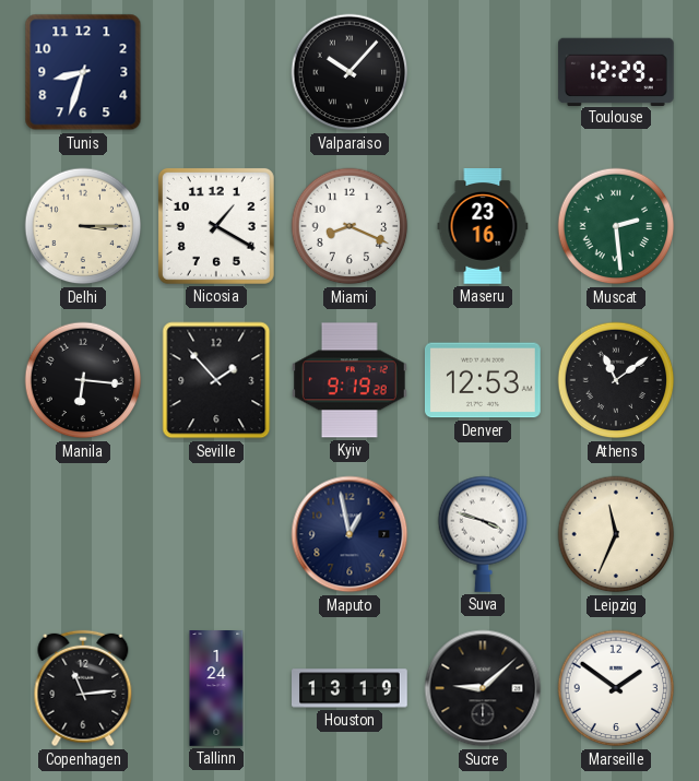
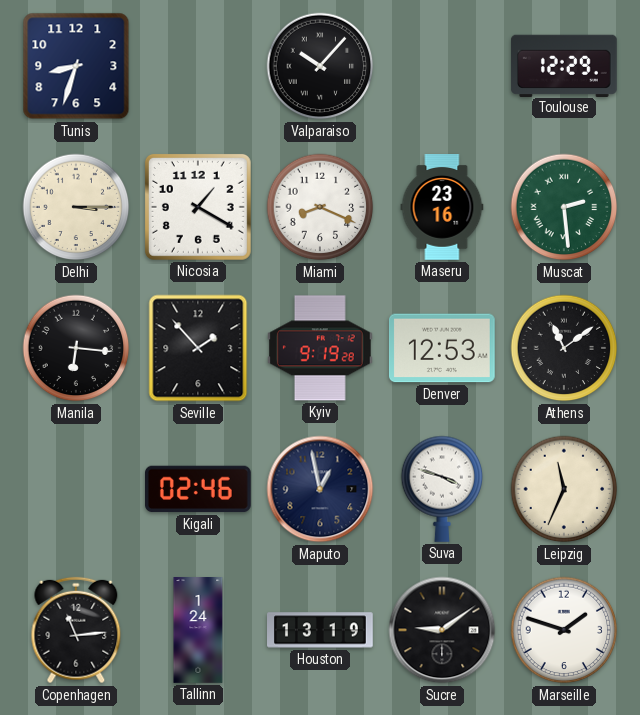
Kigali: none -> 02:46
Sucre: 9:08 -> 9:09
Marseille: 1:51 -> 1:48
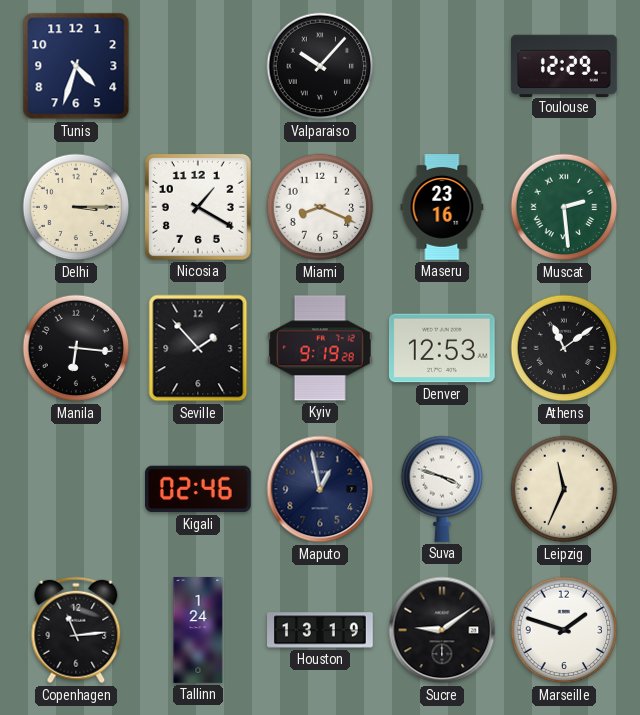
Tunis: 8:33 -> 4:33
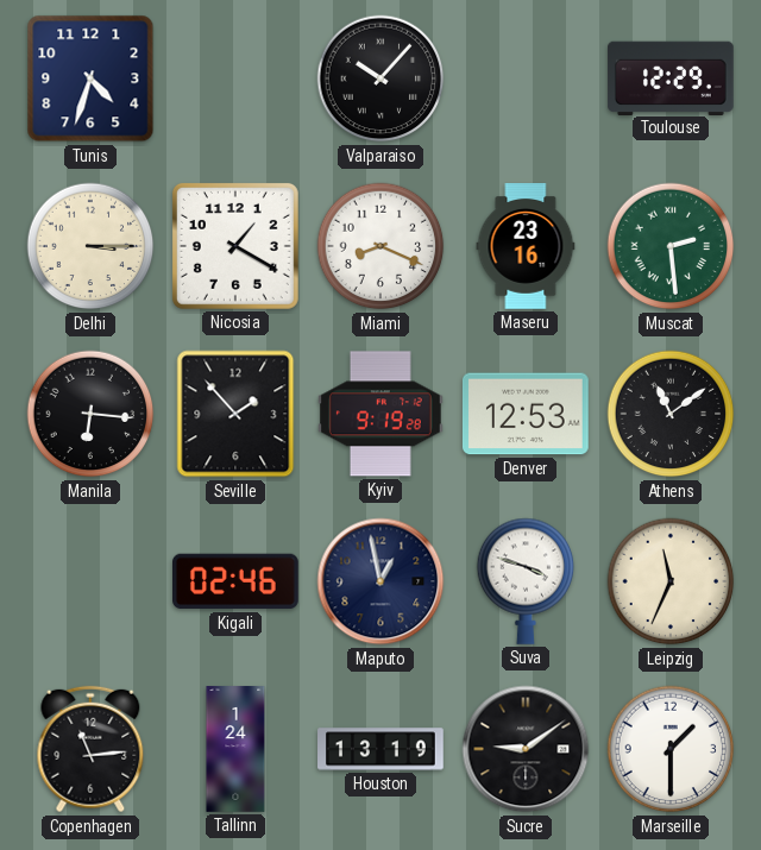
Marseille: 1:48 -> 1:30
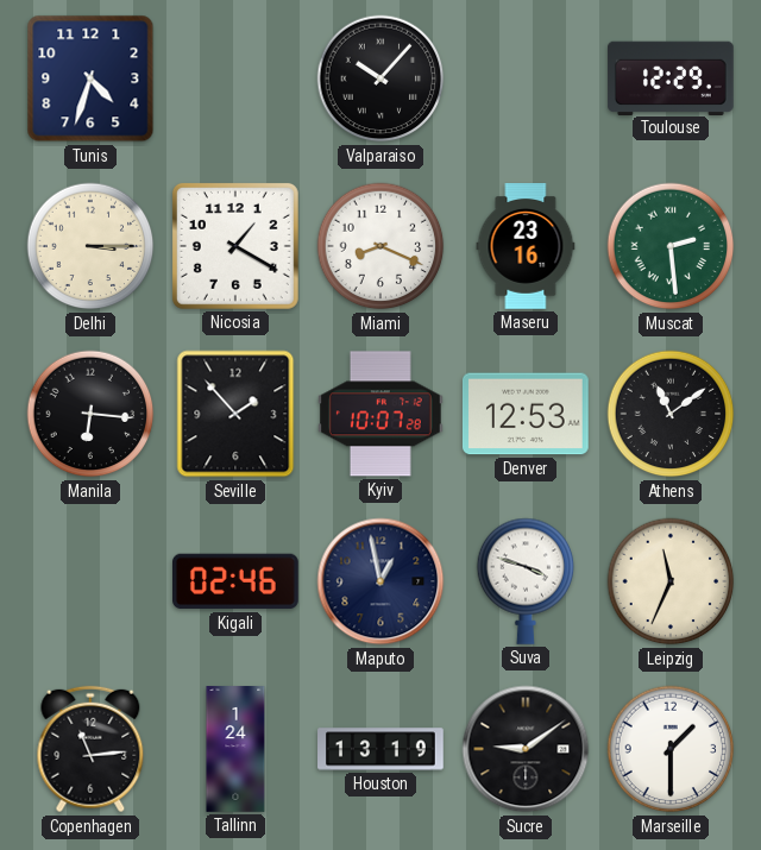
Kyiv: 9:19 -> 10:07
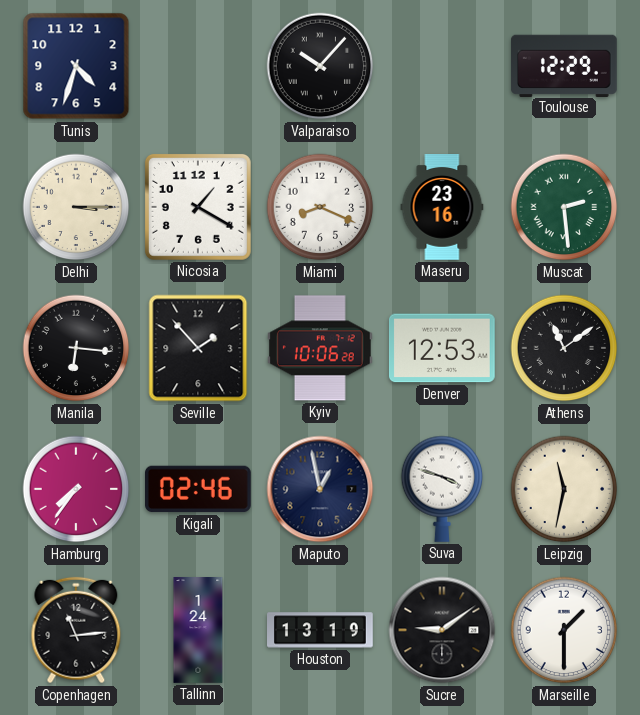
Kyiv: 10:07 -> 10:06
Hamburg: none -> 7:36
Leipzig: 11:34 -> 11:32
